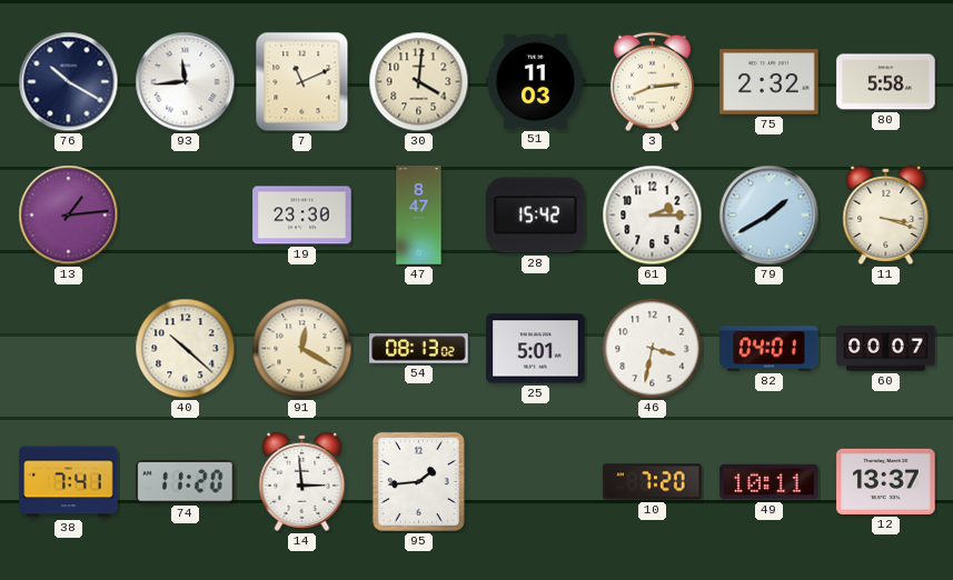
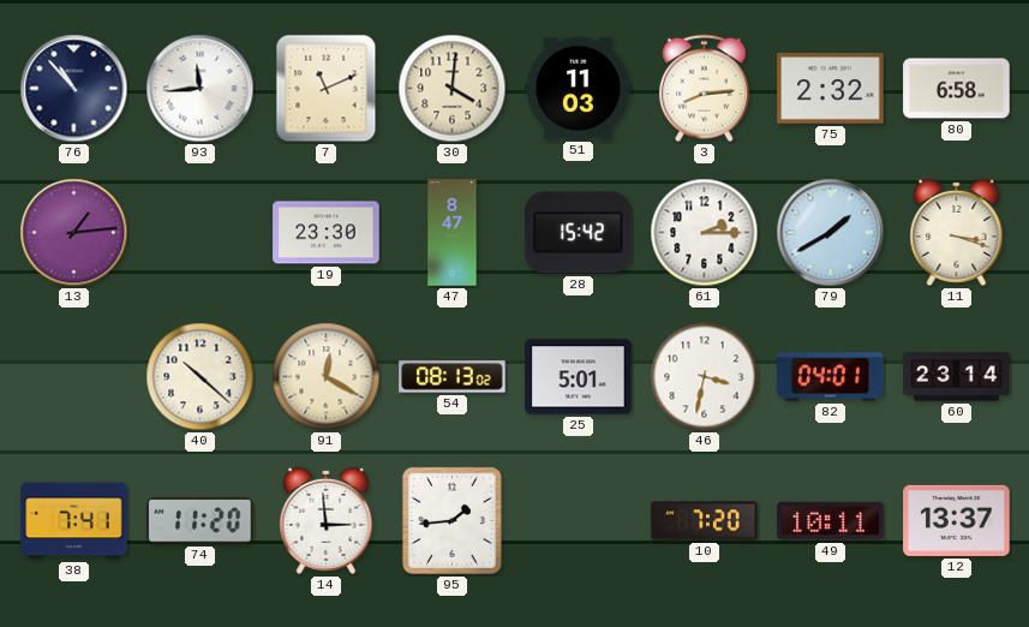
76: 10:20 -> 10:53
80: 5:58 -> 6:58
60: 00:07 -> 23:14
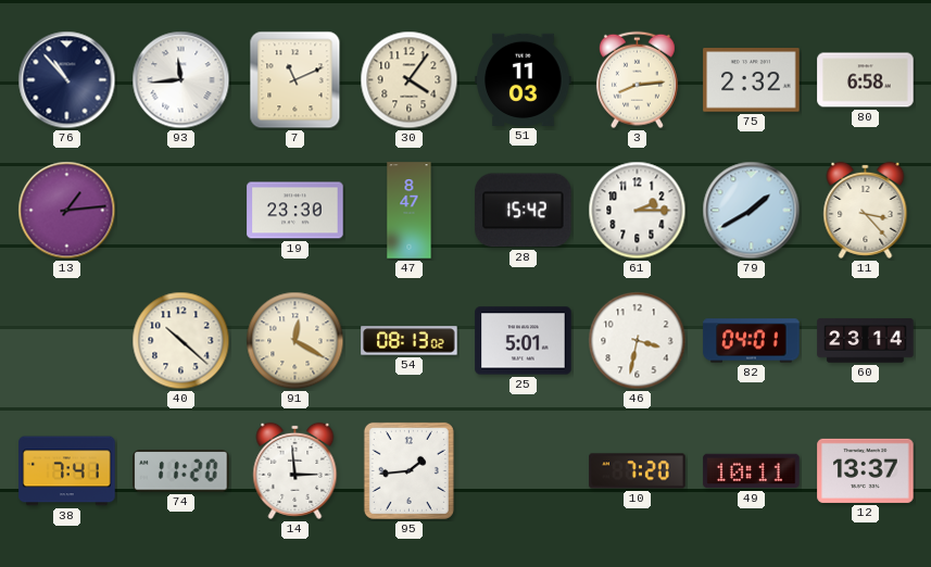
30: 4:01 -> 4:06
11: 3:18 -> 3:23
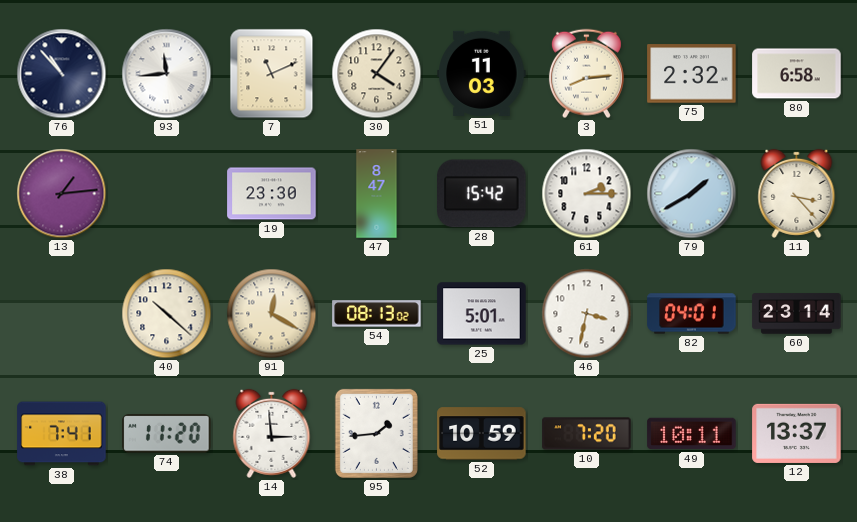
52: none -> 10:59
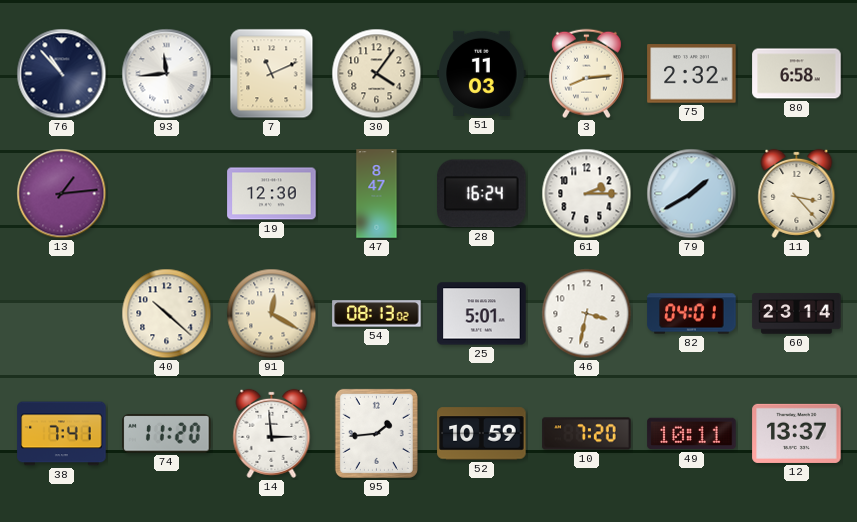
19: 23:30 -> 12:30
28: 15:42 -> 16:24
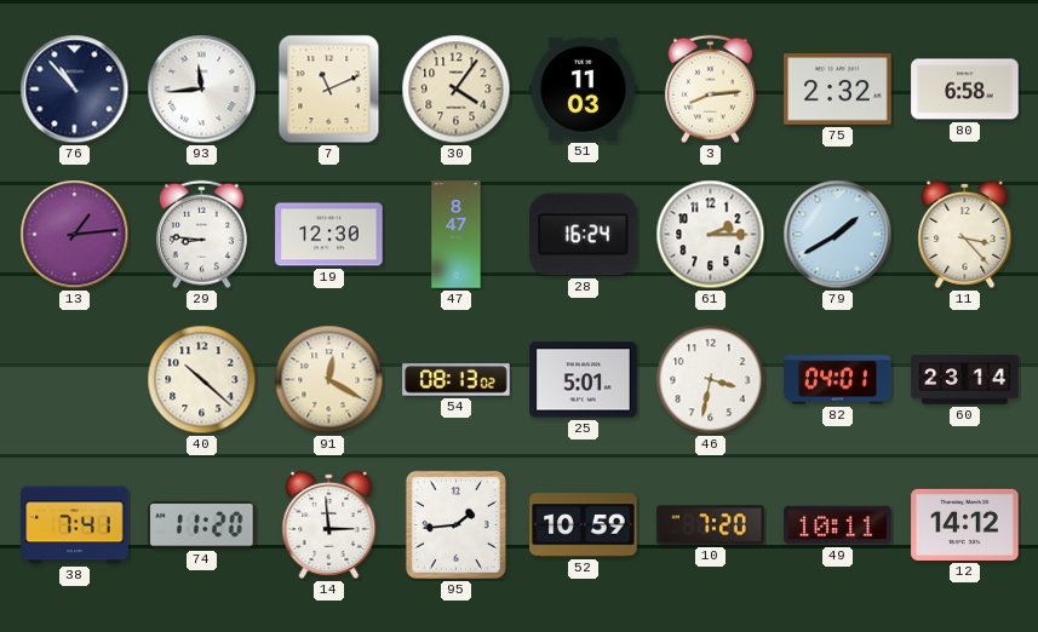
29: none -> 8:46
12: 13:37 -> 14:12
